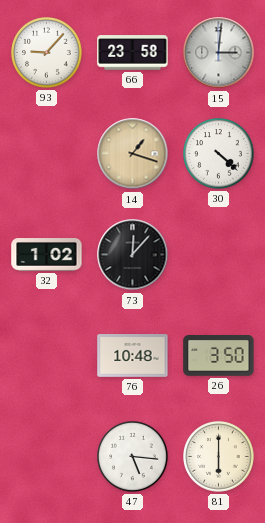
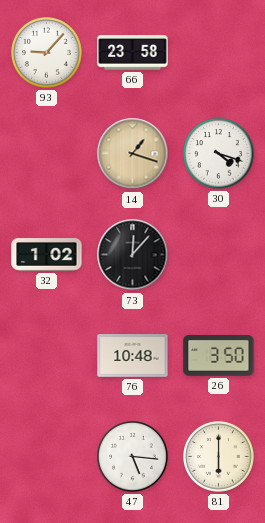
15: 3:01 -> none
30: 4:22 -> 4:18
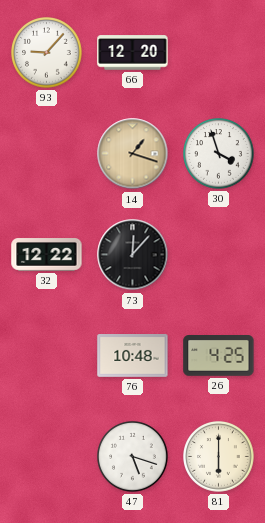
66: 23:58 -> 12:20
30: 4:18 -> 3:57
32: 1:02 -> 12:22
26: 3:50 -> 4:25
47: 5:16 -> 5:18
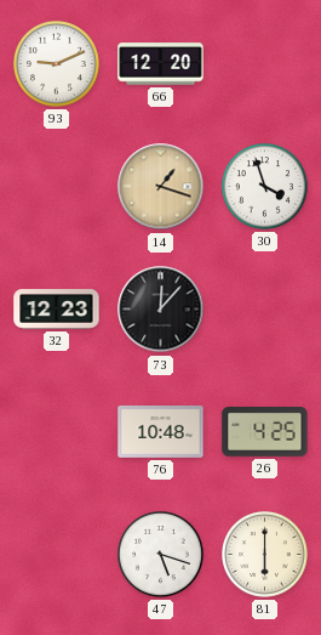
93: 9:07 -> 9:11
32: 12:22 -> 12:23
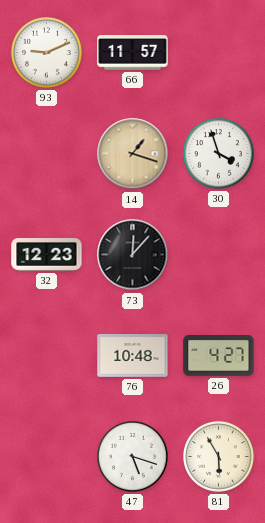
66: 12:20 -> 11:57
26: 4:25 -> 4:27
81: 6:00 -> 5:55
